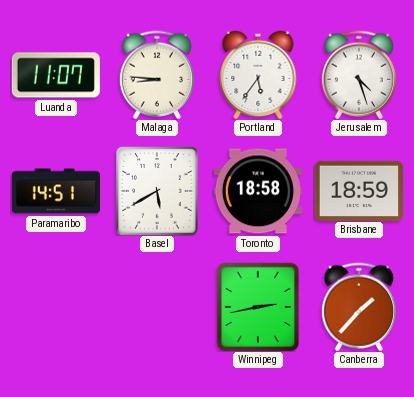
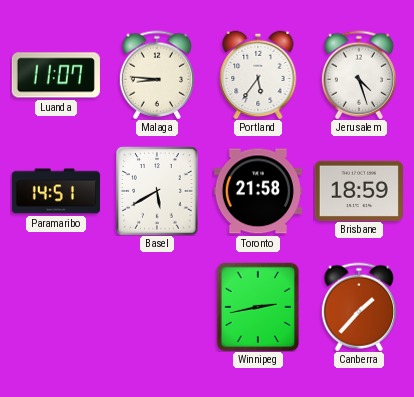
Toronto: 18:58 -> 21:58
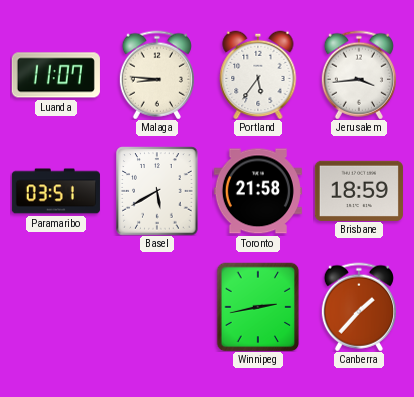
Jerusalem: 4:27 -> 3:44
Paramaribo: 14:51 -> 03:51
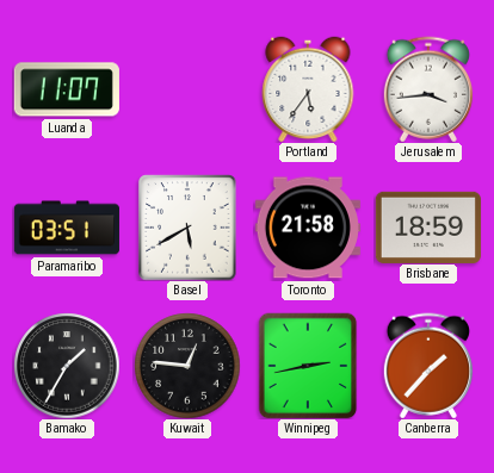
Malaga: 8:46 -> none
Bamako: none -> 1:35
Kuwait: none -> 12:46
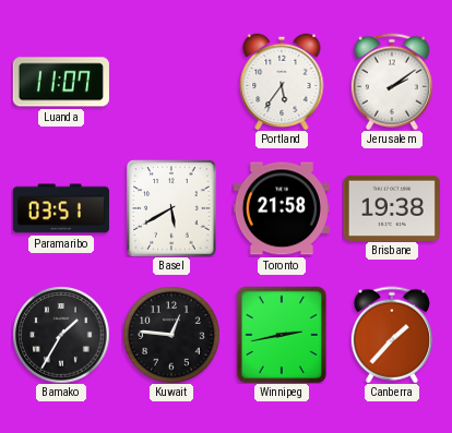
Jerusalem: 3:44 -> 2:09
Brisbane: 18:59 -> 19:38
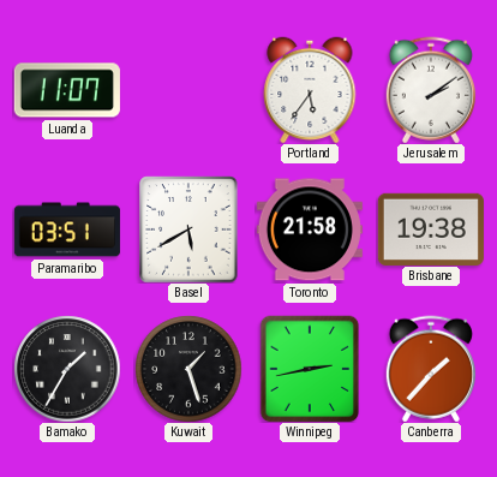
Kuwait: 12:46 -> 1:27
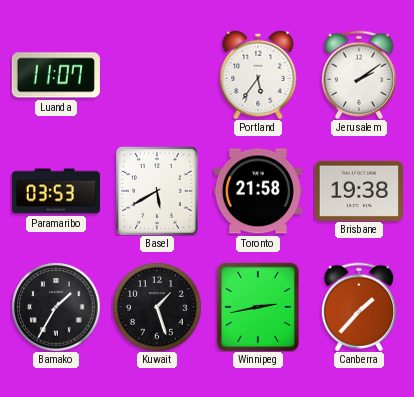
Paramaribo: 03:51 -> 03:53
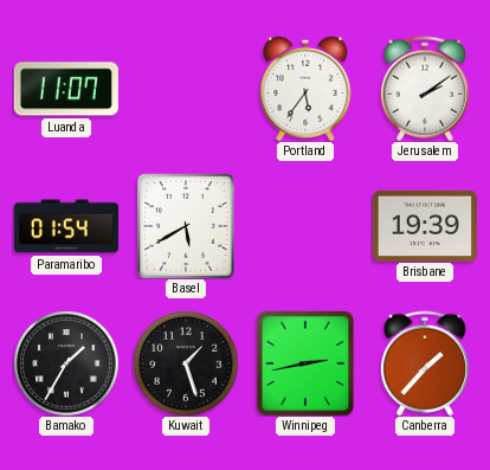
Paramaribo: 03:53 -> 01:54
Toronto: 21:58 -> none
Brisbane: 19:38 -> 19:39
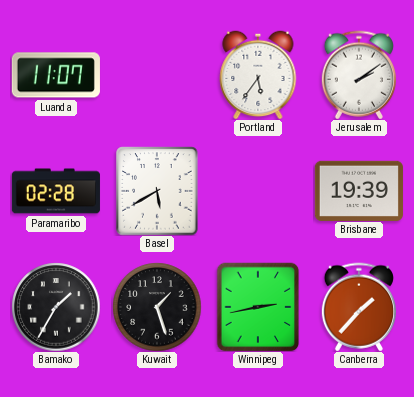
Paramaribo: 01:54 -> 02:28
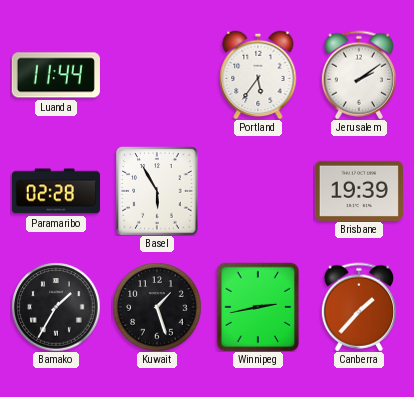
Luanda: 11:07 -> 11:44
Basel: 5:40 -> 5:55
